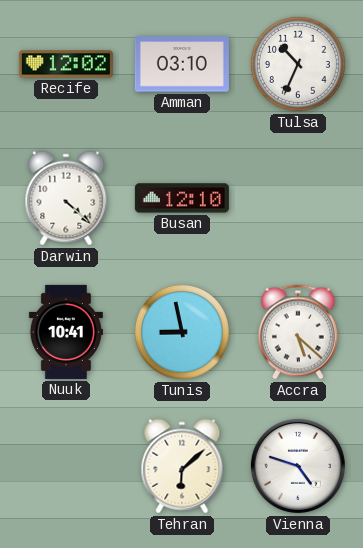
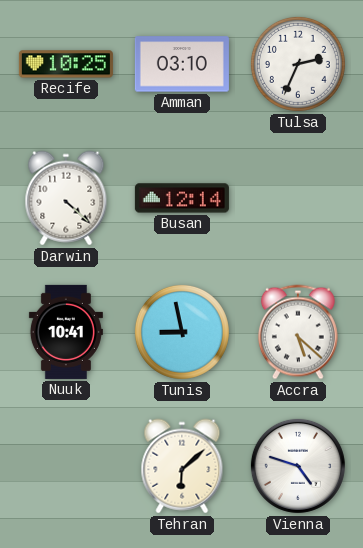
Recife: 12:02 -> 10:25
Tulsa: 10:34 -> 2:34
Busan: 12:10 -> 12:14
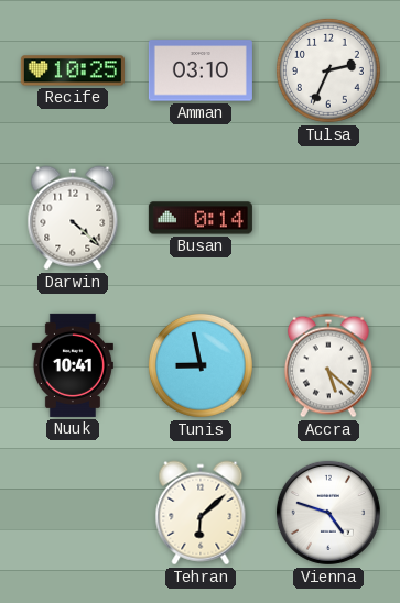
Busan: 12:14 -> 0:14
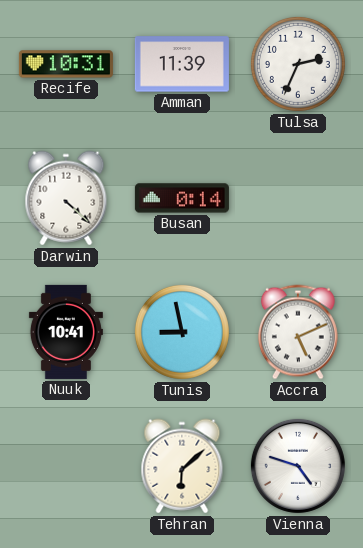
Recife: 10:25 -> 10:31
Amman: 03:10 -> 11:39
Accra: 5:22 -> 5:11
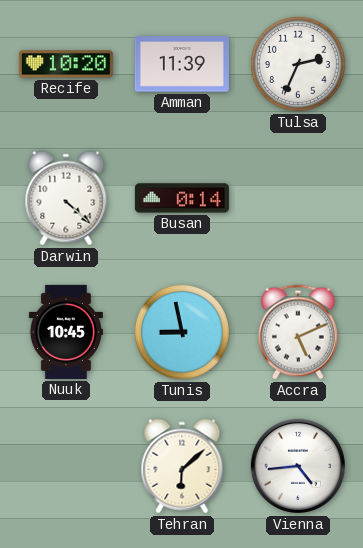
Recife: 10:31 -> 10:20
Nuuk: 10:41 -> 10:45
Vienna: 4:48 -> 4:44
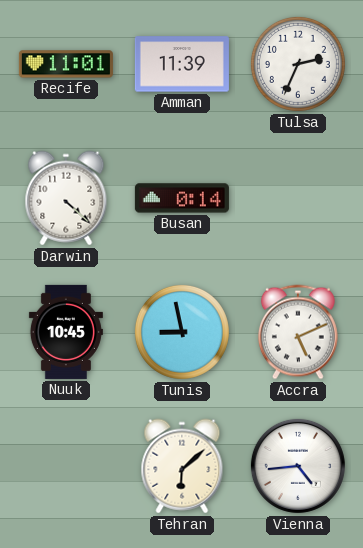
Recife: 10:20 -> 11:01
